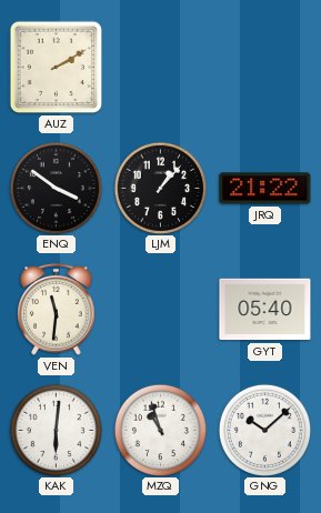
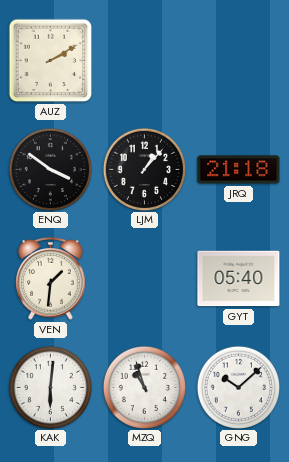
JRQ: 21:22 -> 21:18
VEN: 11:31 -> 1:31
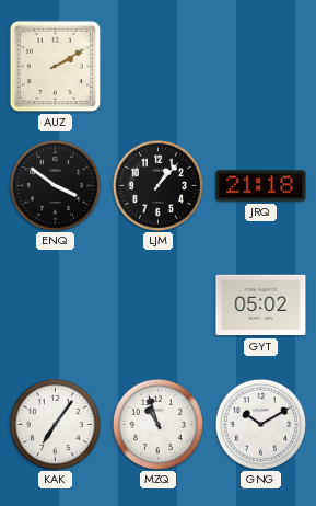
VEN: 1:31 -> none
GYT: 05:40 -> 05:02
KAK: 6:01 -> 7:06
GNG: 10:08 -> 10:10
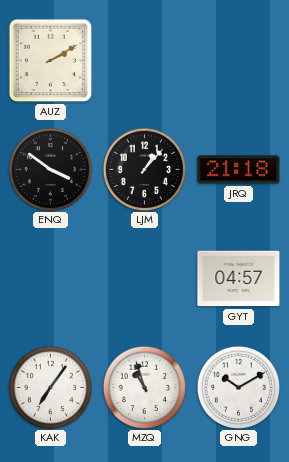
GYT: 05:02 -> 04:57
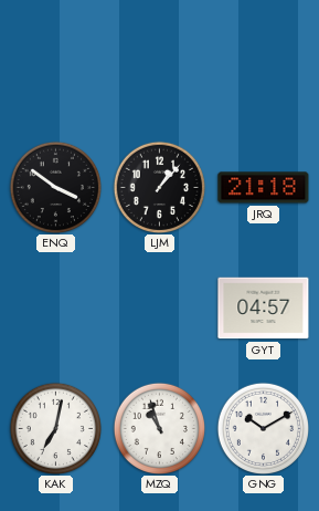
AUZ: 2:10 -> none
KAK: 7:06 -> 7:02
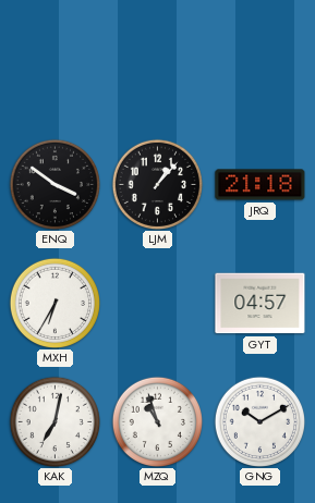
MXH: none -> 6:35
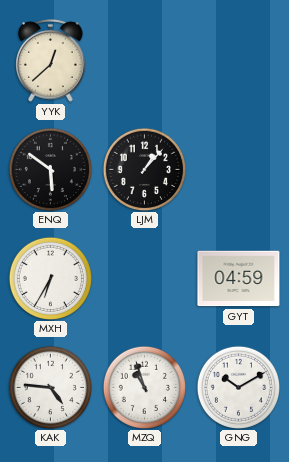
YYK: none -> 12:38
ENQ: 3:51 -> 5:51
JRQ: 21:18 -> none
GYT: 04:57 -> 04:59
KAK: 7:02 -> 4:46
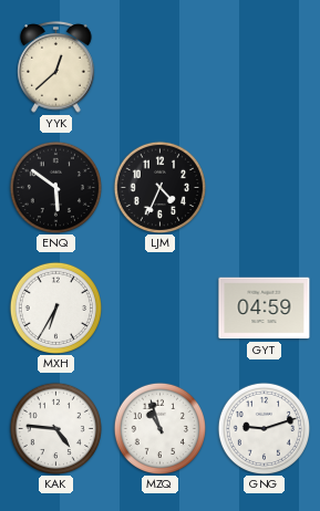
LJM: 1:07 -> 4:34
GNG: 10:10 -> 9:12
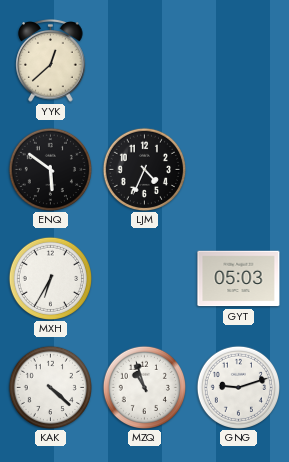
GYT: 04:59 -> 05:03
KAK: 4:46 -> 4:22
